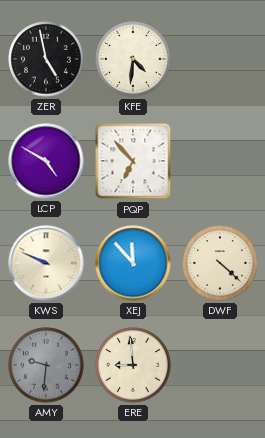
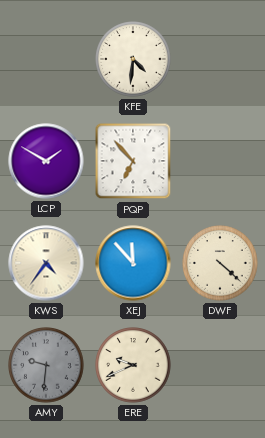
ZER: 4:58 -> none
LCP: 4:50 -> 1:50
KWS: 9:49 -> 4:36
ERE: 8:59 -> 9:41
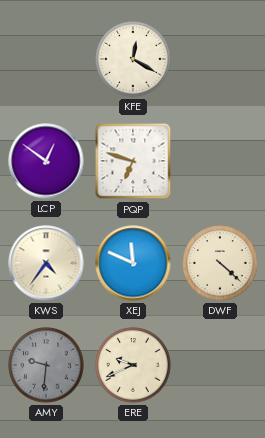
KFE: 4:31 -> 12:20
LCP: 1:50 -> 12:51
PQP: 6:53 -> 6:48
XEJ: 11:53 -> 11:49
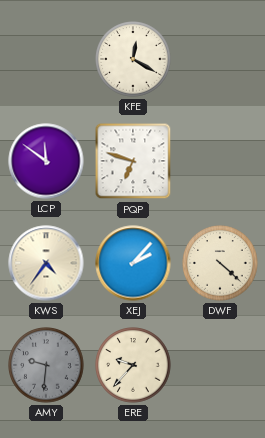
LCP: 12:51 -> 11:51
XEJ: 11:49 -> 2:07
ERE: 9:41 -> 9:37
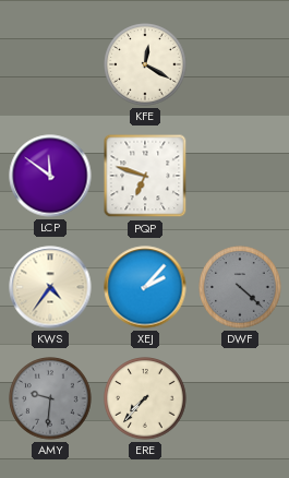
DWF dial: cream -> grey
ERE: 9:37 -> 7:37
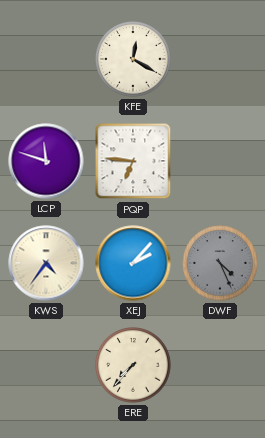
LCP: 11:51 -> 11:48
PQP: 6:48 -> 6:46
DWF: 4:22 -> 4:26
AMY: 9:31 -> none
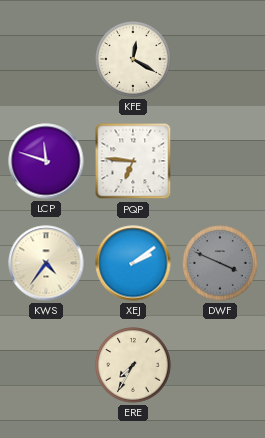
XEJ: 2:07 -> 2:09
DWF: 4:26 -> 3:49
ERE: 7:37 -> 7:35
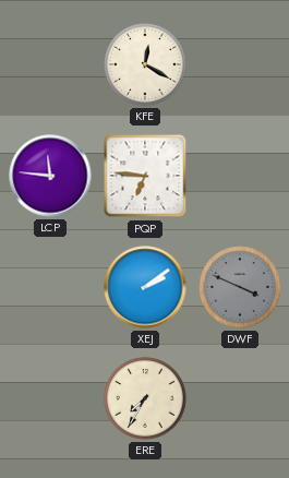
LCP: 11:48 -> 11:46
KWS: 4:36 -> none
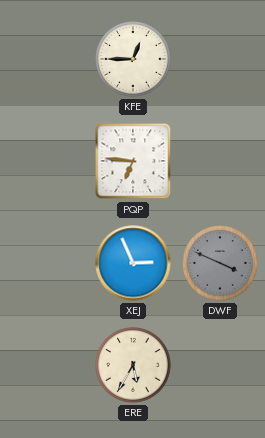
KFE: 12:20 -> 12:45
LCP: 11:46 -> none
XEJ: 2:09 -> 2:56
ERE: 7:35 -> 5:35
